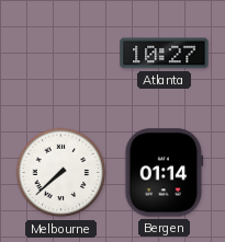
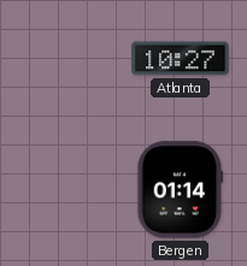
Melbourne: 7:38 -> none
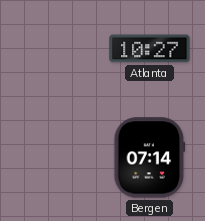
Bergen: 01:14 -> 07:14
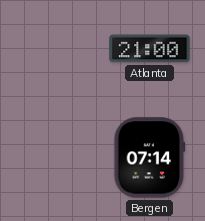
Atlanta: 10:27 -> 21:00
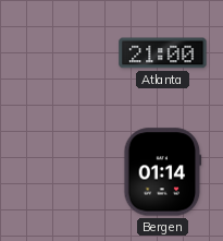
Bergen: 07:14 -> 01:14
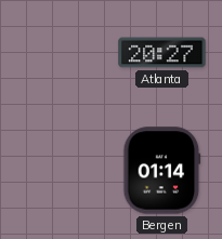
Atlanta: 21:00 -> 20:27
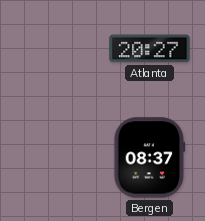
Bergen: 01:14 -> 08:37
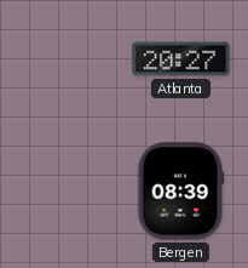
Bergen: 08:37 -> 08:39
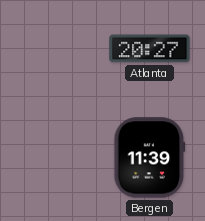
Bergen: 08:39 -> 11:39
